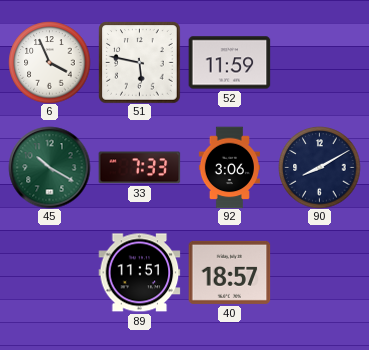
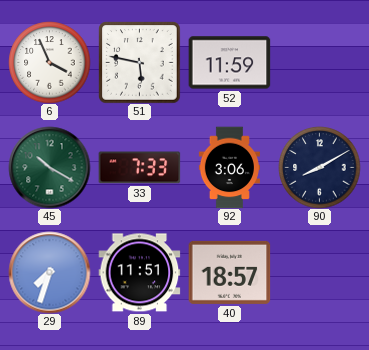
29: none -> 7:33
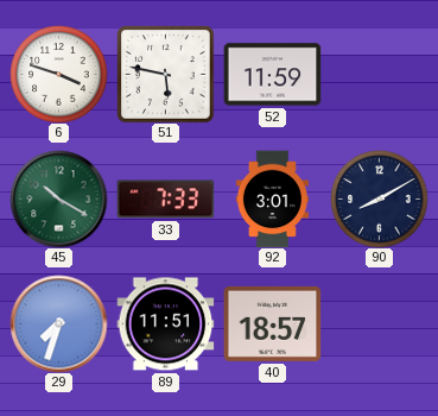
6: 3:56 -> 3:48
92: 3:06 -> 3:01
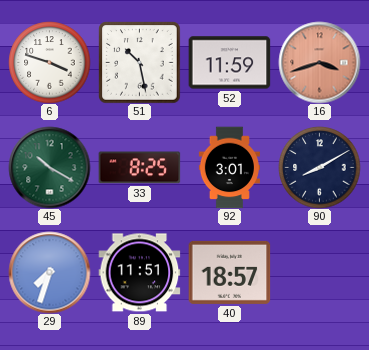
51: 5:47 -> 10:28
16: none -> 3:42
33: 7:33 -> 8:25
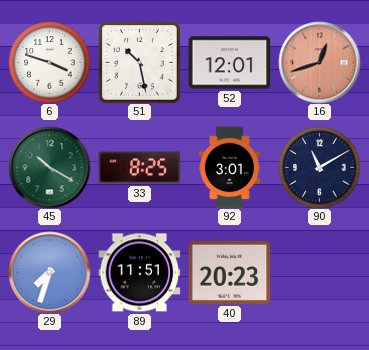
52: 11:59 -> 12:01
16: 3:42 -> 12:42
90: 8:10 -> 11:10
40: 18:57 -> 20:23
